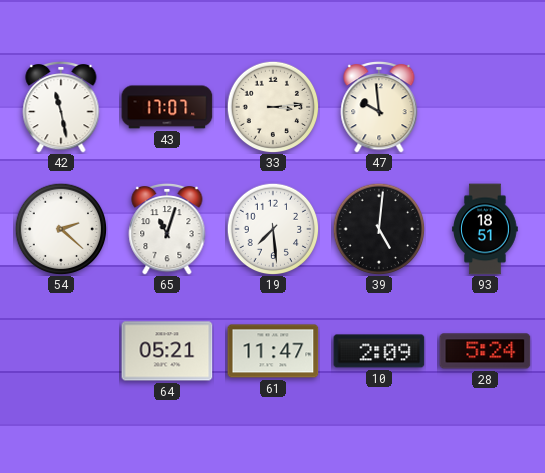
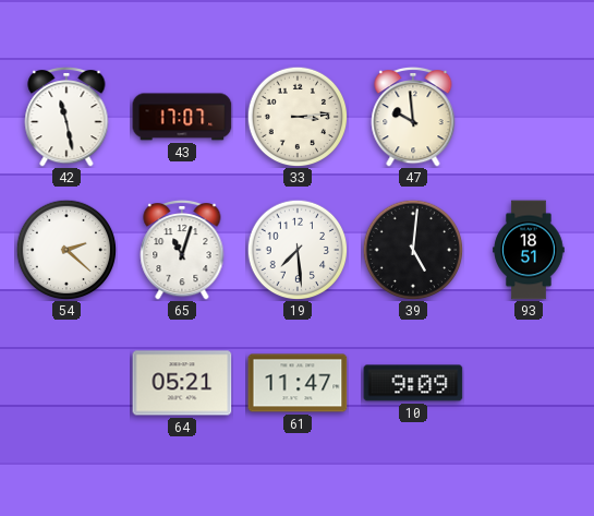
10: 2:09 -> 9:09
28: 5:24 -> none
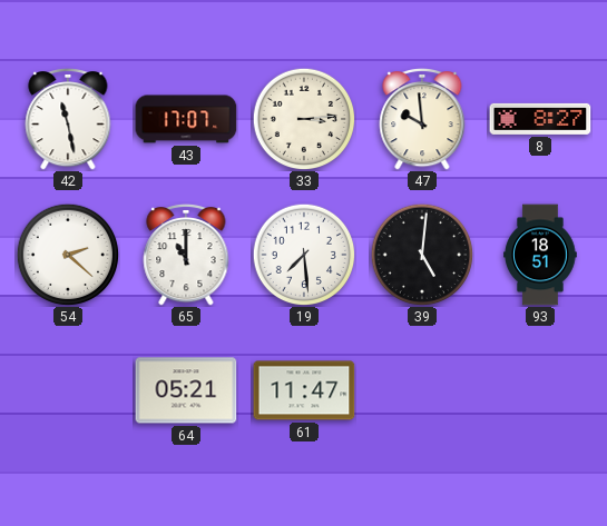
8: none -> 8:27
65: 11:03 -> 11:00
10: 9:09 -> none
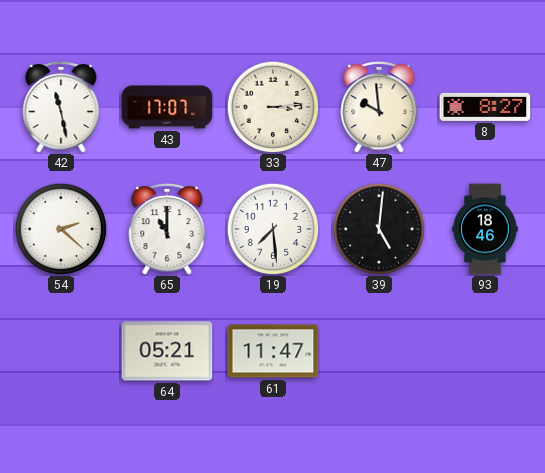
93: 18:51 -> 18:46
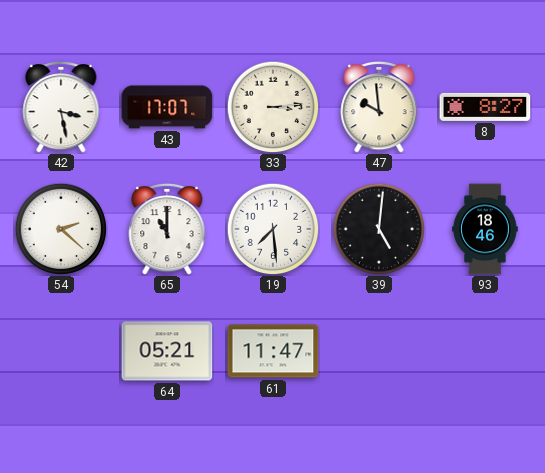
42: 11:28 -> 3:28
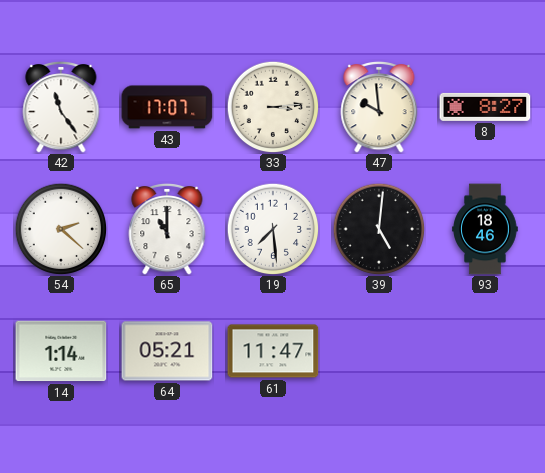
42: 3:28 -> 11:24
14: none -> 1:14
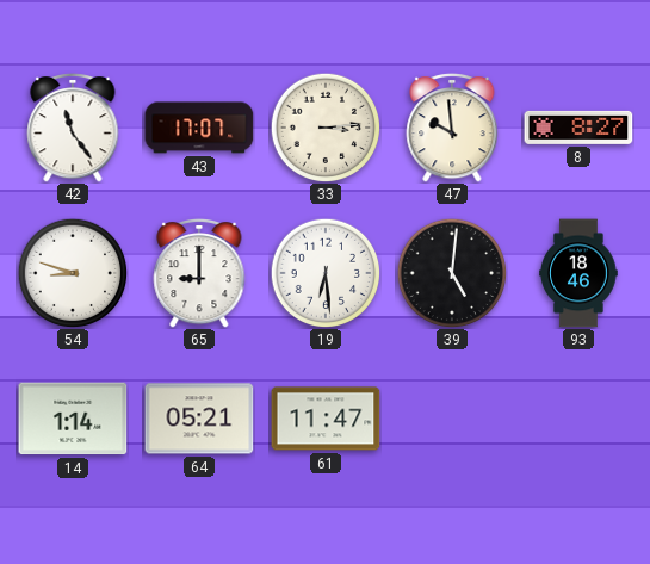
54: 2:22 -> 8:48
65: 11:00 -> 9:00
19: 7:29 -> 6:29
